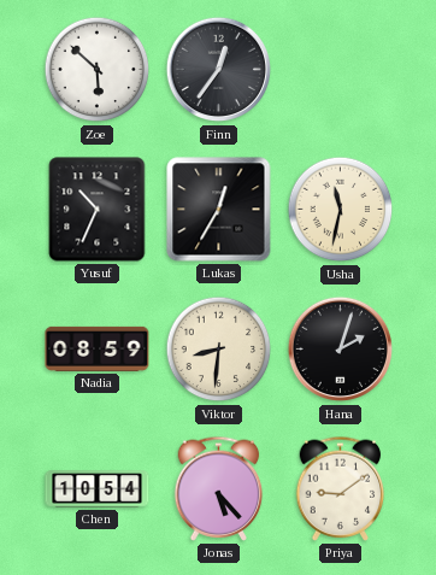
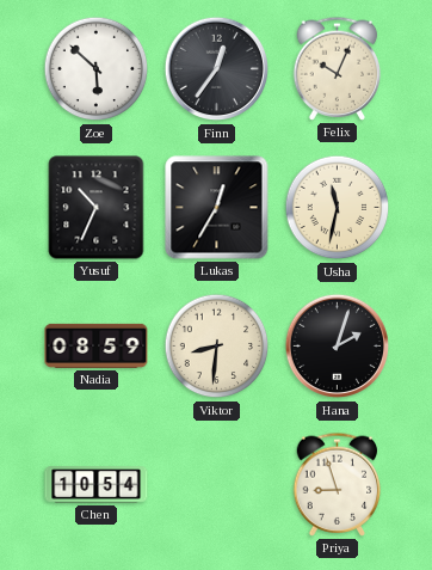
Felix: none -> 10:04
Jonas: 5:23 -> none
Priya: 9:09 -> 8:57
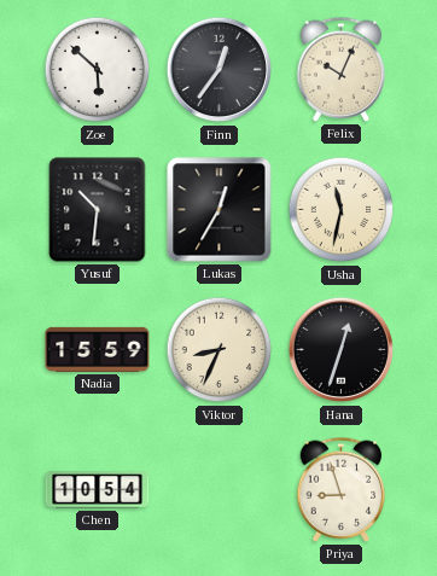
Yusuf: 10:34 -> 10:31
Nadia: 08:59 -> 15:59
Viktor: 8:31 -> 8:34
Hana: 2:03 -> 12:33
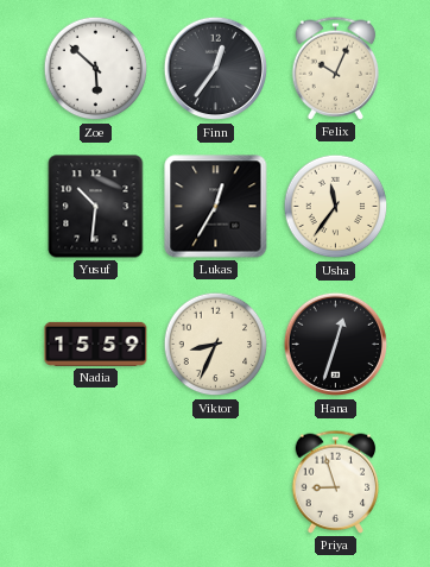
Usha: 11:32 -> 11:36
Chen: 10:54 -> none
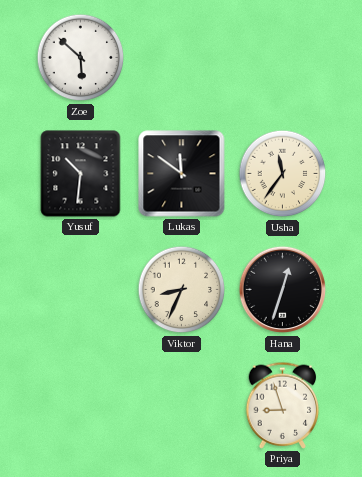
Finn: 12:36 -> none
Felix: 10:04 -> none
Lukas: 12:35 -> 11:51
Nadia: 15:59 -> none
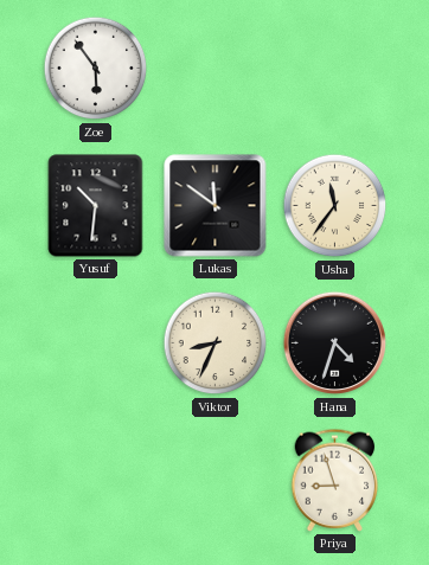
Zoe: 5:52 -> 5:54
Hana: 12:33 -> 4:33
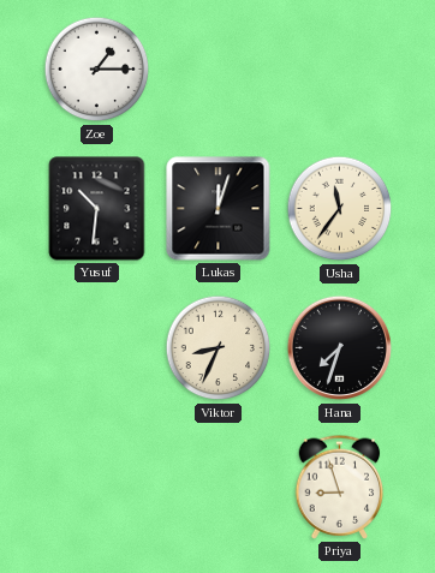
Zoe: 5:54 -> 1:15
Lukas: 11:51 -> 12:03
Hana: 4:33 -> 7:33
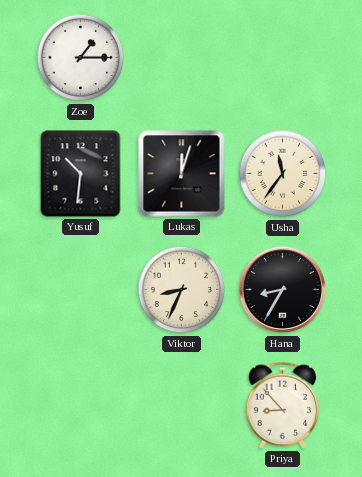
Hana: 7:33 -> 8:35
Priya: 8:57 -> 8:53
